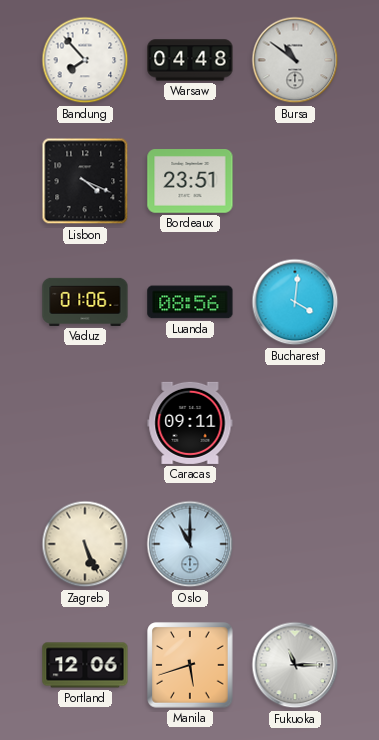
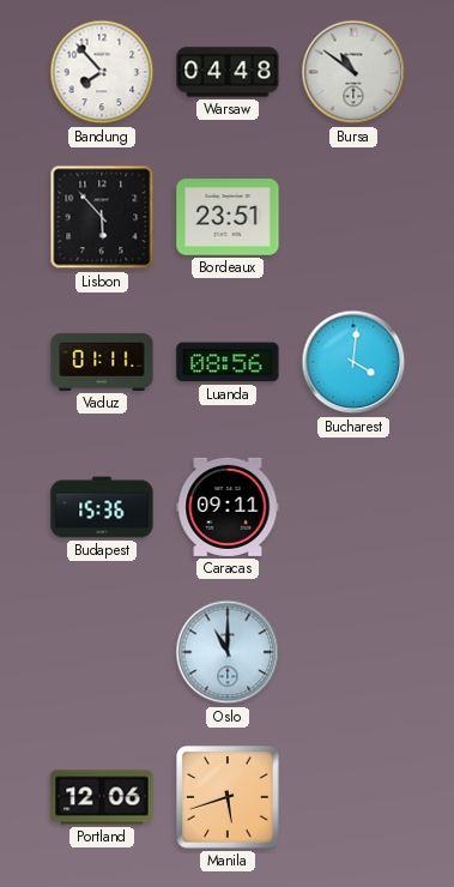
Lisbon: 4:19 -> 5:53
Vaduz: 01:06 -> 01:11
Budapest: none -> 15:36
Zagreb: 5:26 -> none
Fukuoka: 11:15 -> none
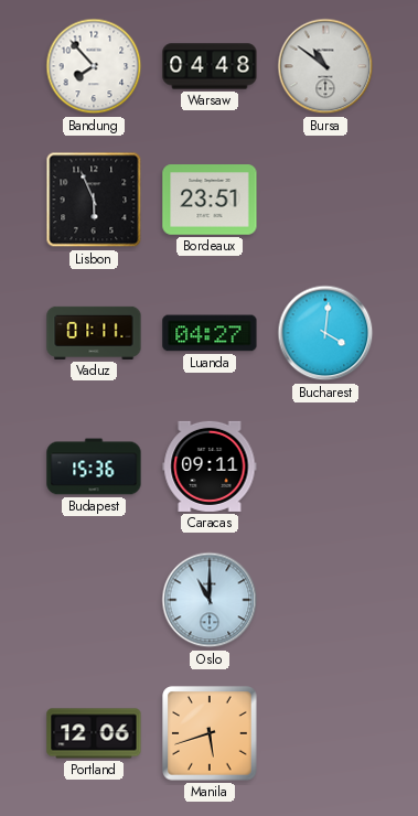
Lisbon: 5:53 -> 5:56
Luanda: 08:56 -> 04:27
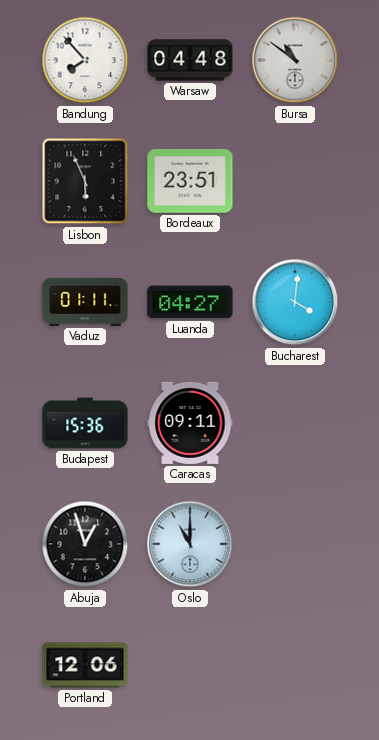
Abuja: none -> 12:57
Manila: 5:42 -> none
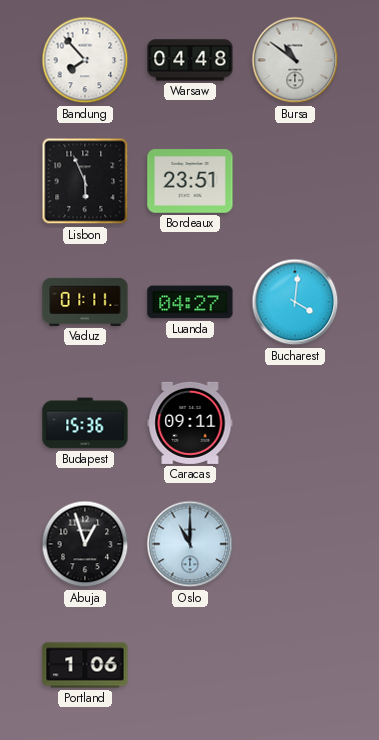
Portland: 12:06 -> 1:06
